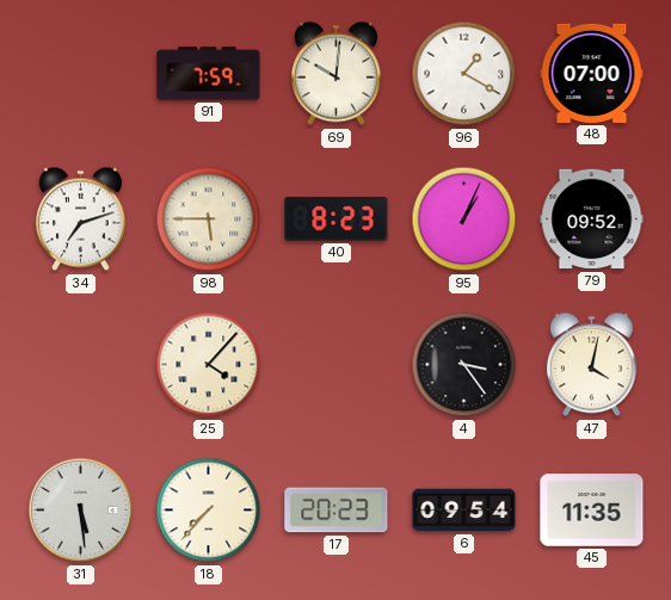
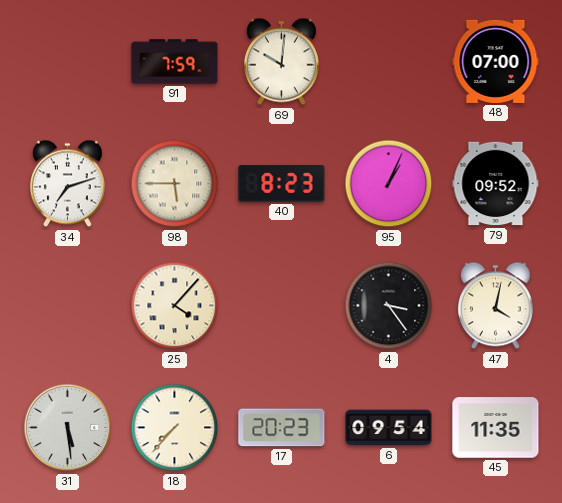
96: 1:20 -> none
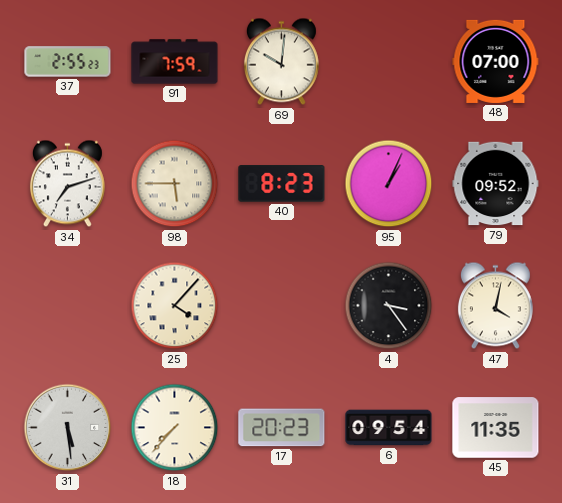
37: none -> 2:55
